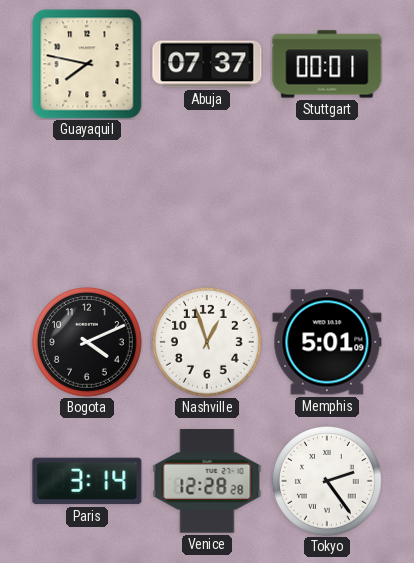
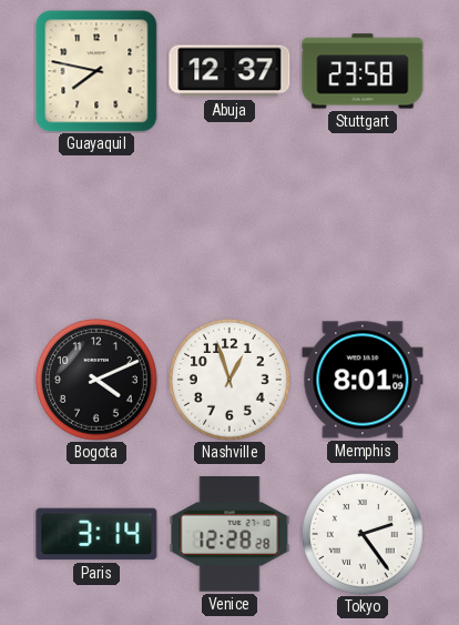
Abuja: 07:37 -> 12:37
Stuttgart: 00:01 -> 23:58
Memphis: 5:01 -> 8:01
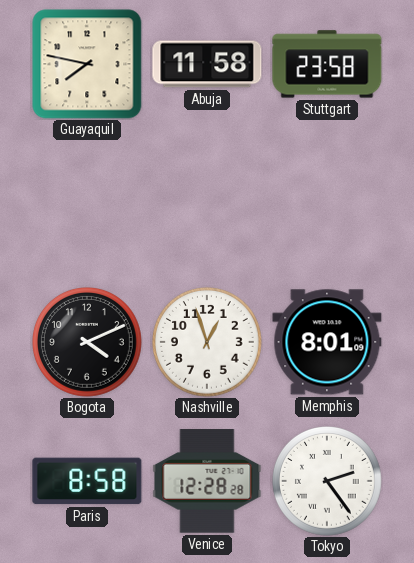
Abuja: 12:37 -> 11:58
Paris: 3:14 -> 8:58
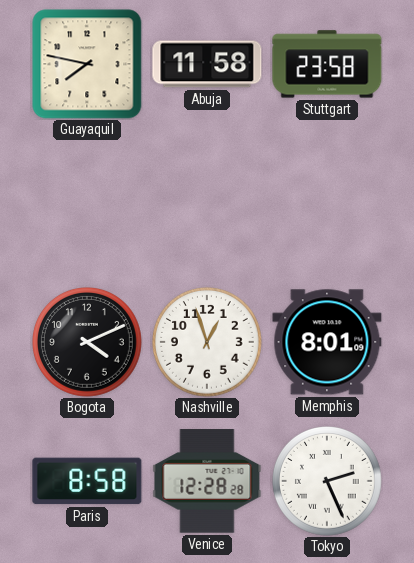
Tokyo: 2:24 -> 2:26
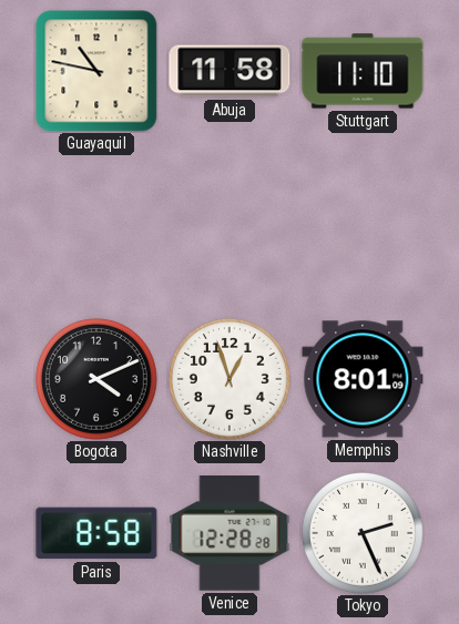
Guayaquil: 7:47 -> 10:47
Stuttgart: 23:58 -> 11:10
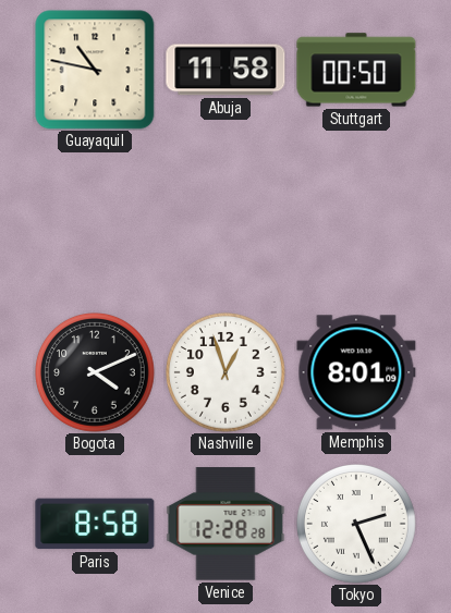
Stuttgart: 11:10 -> 00:50
